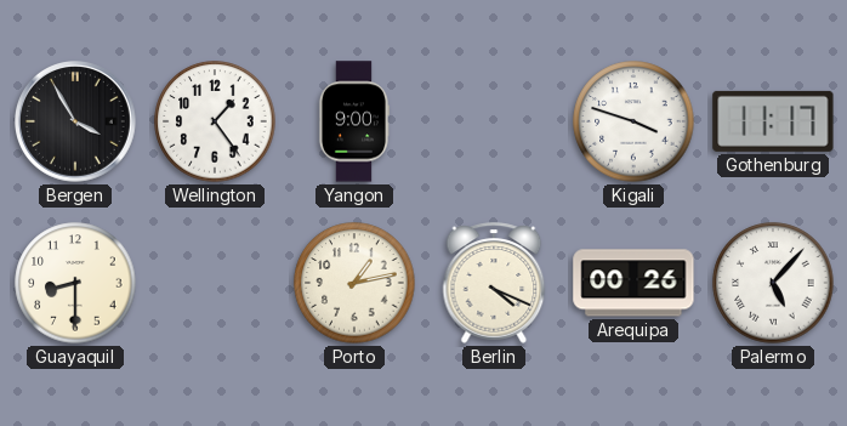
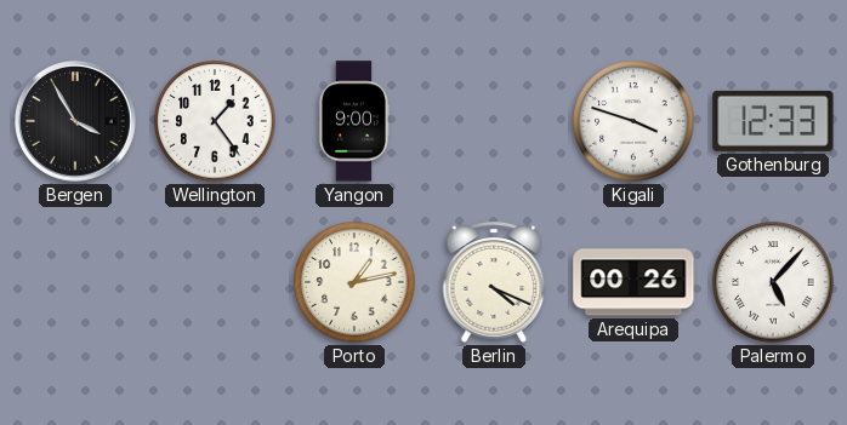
Gothenburg: 11:17 -> 12:33
Guayaquil: 8:30 -> none
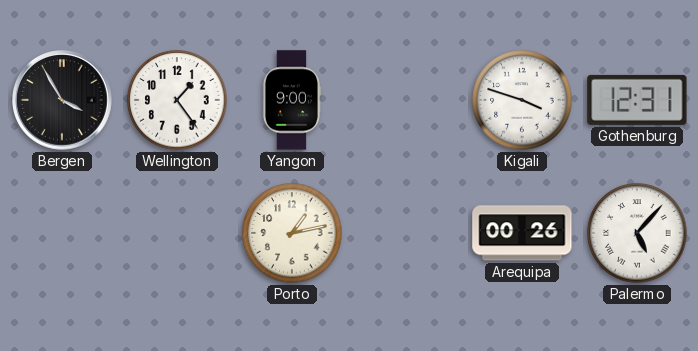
Gothenburg: 12:33 -> 12:31
Berlin: 4:19 -> none
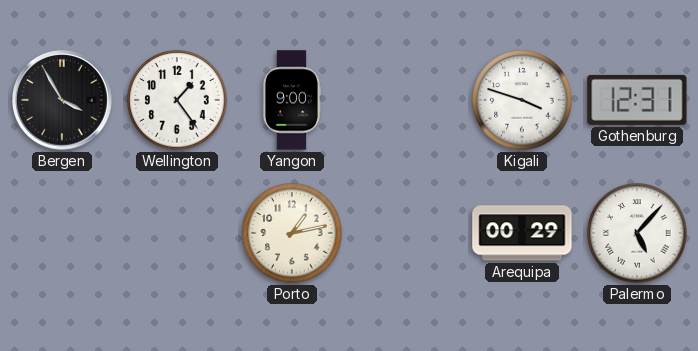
Arequipa: 00:26 -> 00:29
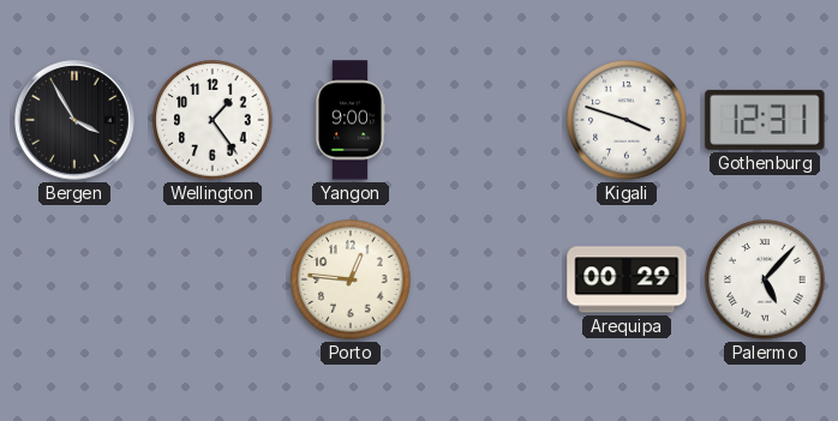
Porto: 1:13 -> 12:46
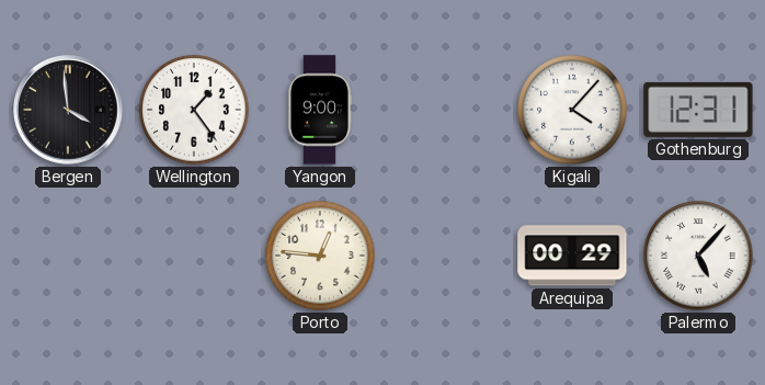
Bergen: 3:55 -> 3:59
Kigali: 3:48 -> 4:07
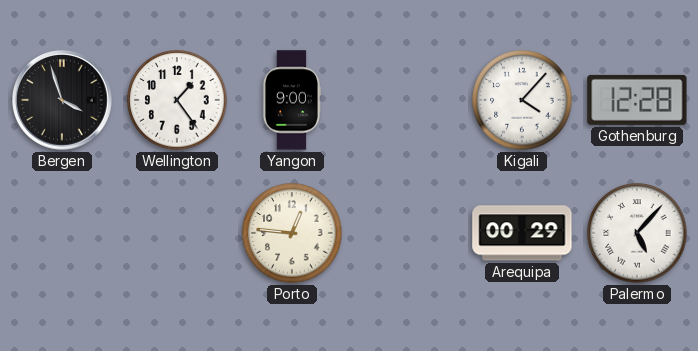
Bergen: 3:59 -> 3:57
Gothenburg: 12:31 -> 12:28
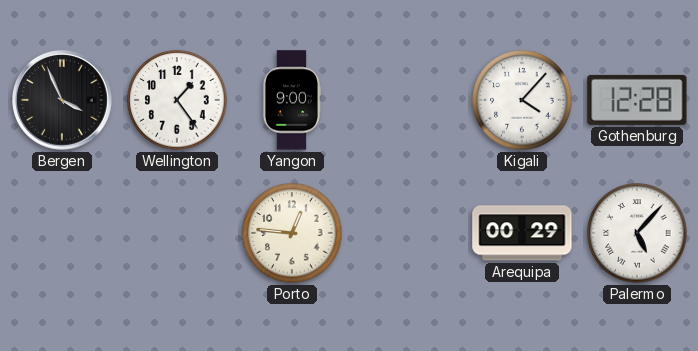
Bergen: 3:57 -> 3:56
